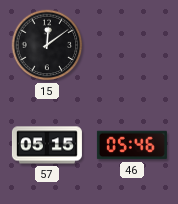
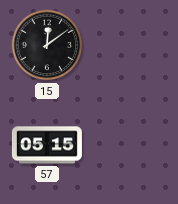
46: 05:46 -> none
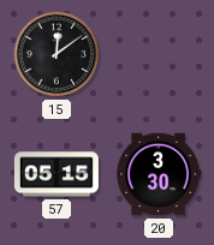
20: none -> 3:30
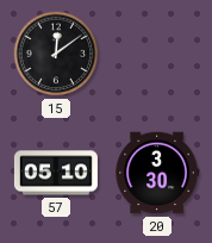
57: 05:15 -> 05:10
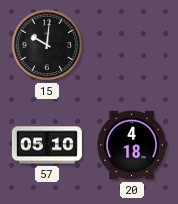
15: 12:09 -> 10:01
20: 3:30 -> 4:18
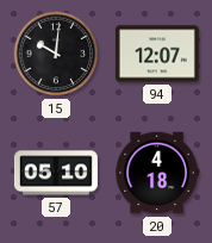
94: none -> 12:07
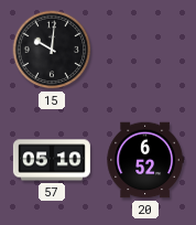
94: 12:07 -> none
20: 4:18 -> 6:52
